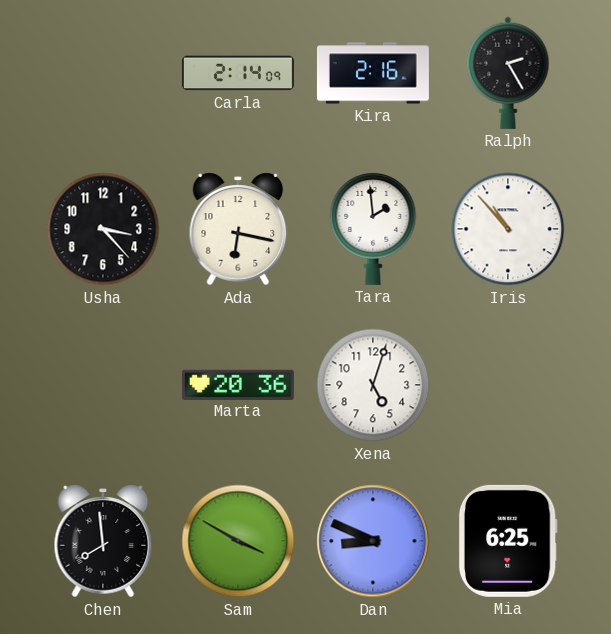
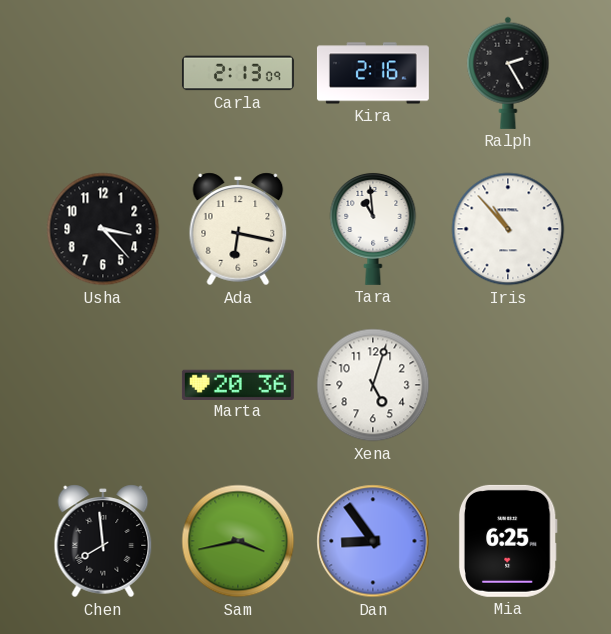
Carla: 2:14 -> 2:13
Tara: 1:59 -> 10:59
Sam: 3:50 -> 3:43
Dan: 8:49 -> 8:54
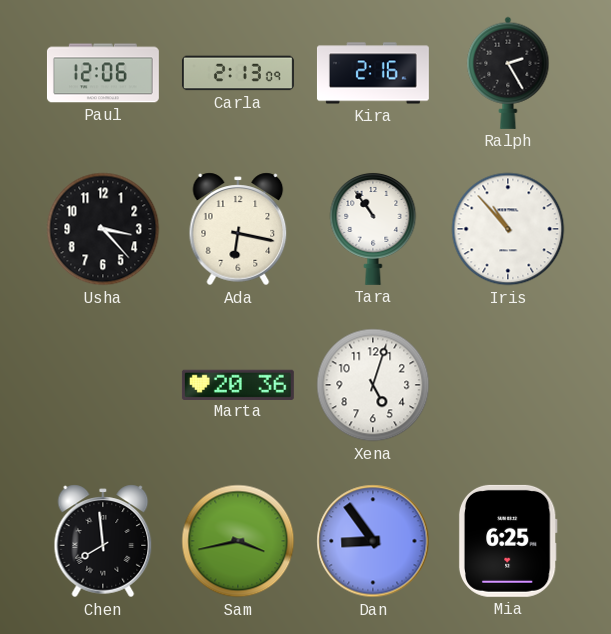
Paul: none -> 12:06
Tara: 10:59 -> 10:54
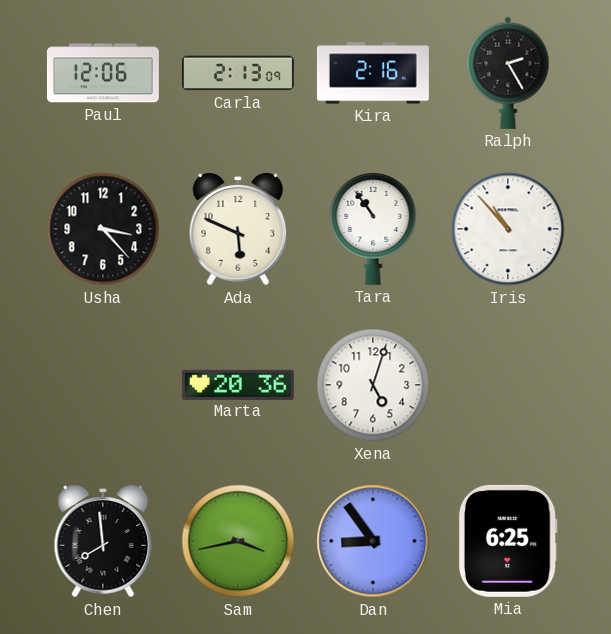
Ada: 6:17 -> 5:49
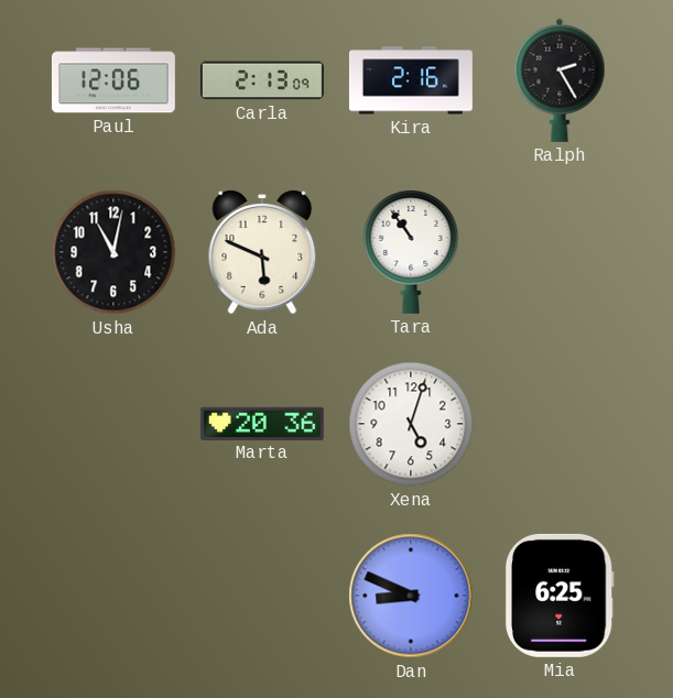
Usha: 3:23 -> 11:02
Iris: 10:53 -> none
Chen: 7:59 -> none
Sam: 3:43 -> none
Dan: 8:54 -> 8:49
